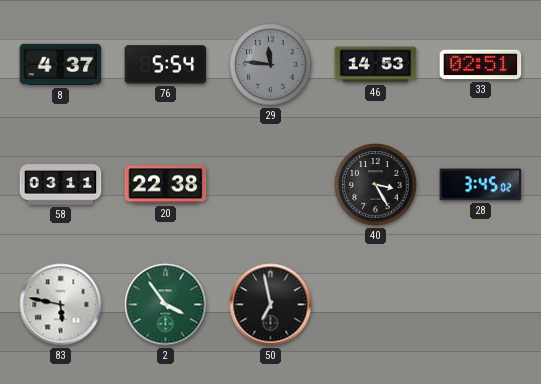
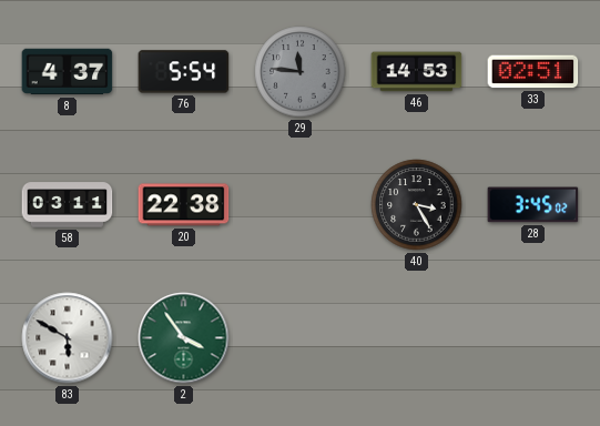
83: 5:47 -> 5:50
50: 6:58 -> none
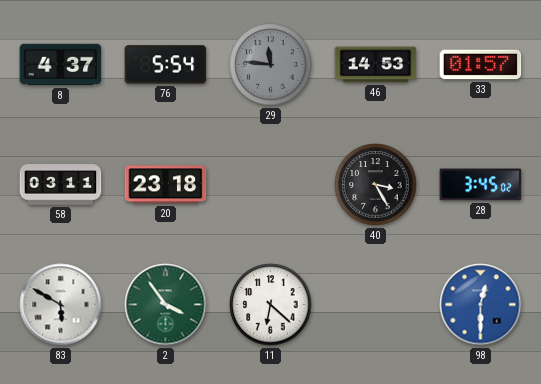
33: 02:51 -> 01:57
20: 22:38 -> 23:18
11: none -> 6:22
98: none -> 12:30
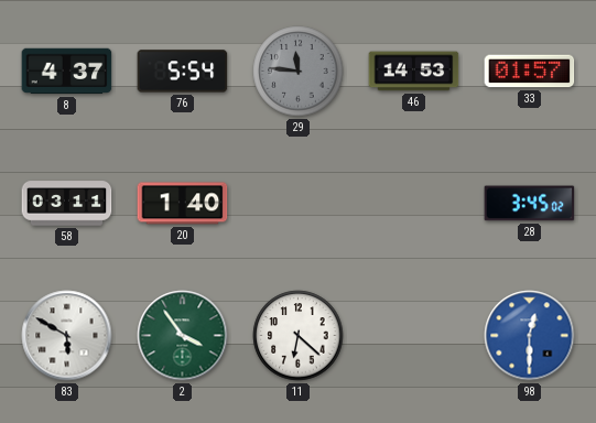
20: 23:18 -> 1:40
40: 3:25 -> none
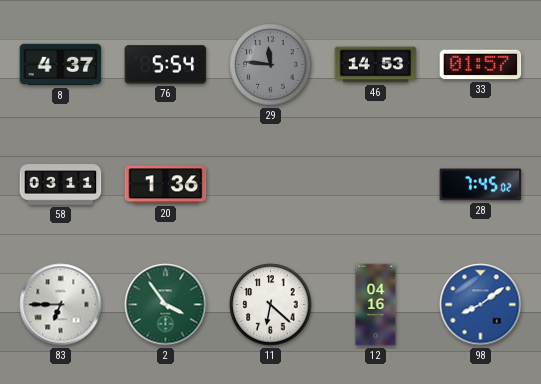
20: 1:40 -> 1:36
28: 3:45 -> 7:45
83: 5:50 -> 6:45
12: none -> 04:16
98: 12:30 -> 8:09
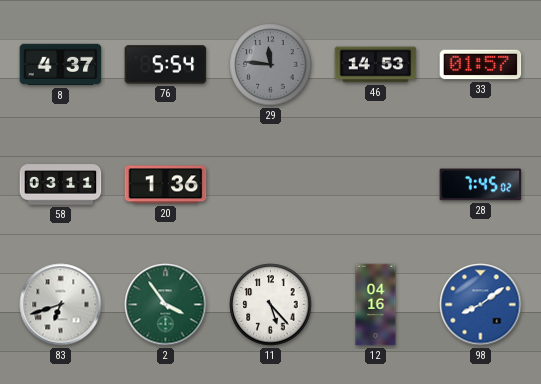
83: 6:45 -> 6:42
11: 6:22 -> 5:23
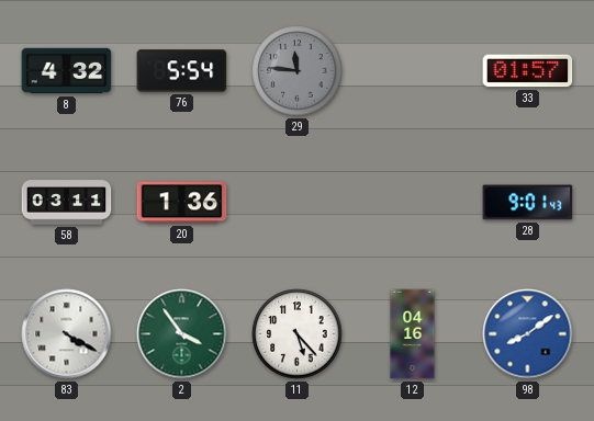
8: 4:37 -> 4:32
46: 14:53 -> none
28: 7:45 -> 9:01
83: 6:42 -> 4:20
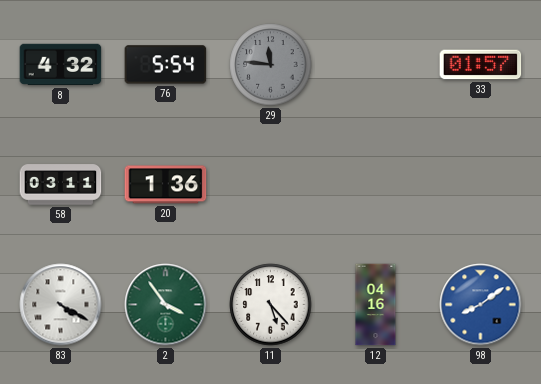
28: 9:01 -> none
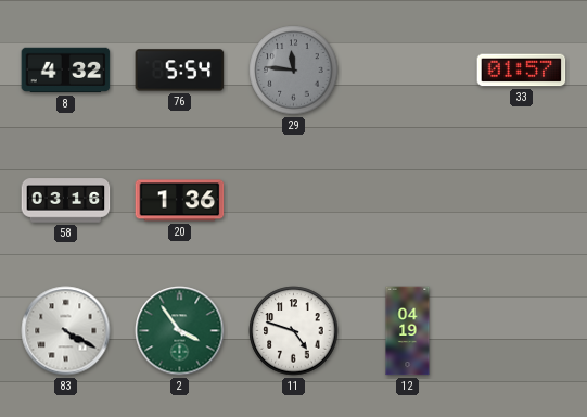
58: 03:11 -> 03:16
11: 5:23 -> 4:48
12: 04:16 -> 04:19
98: 8:09 -> none
